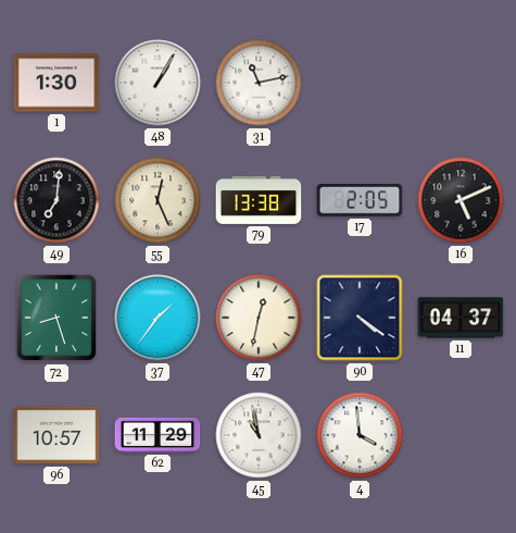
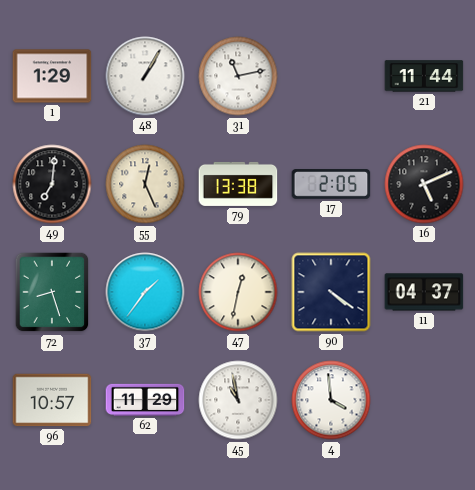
1: 1:30 -> 1:29
21: none -> 11:44
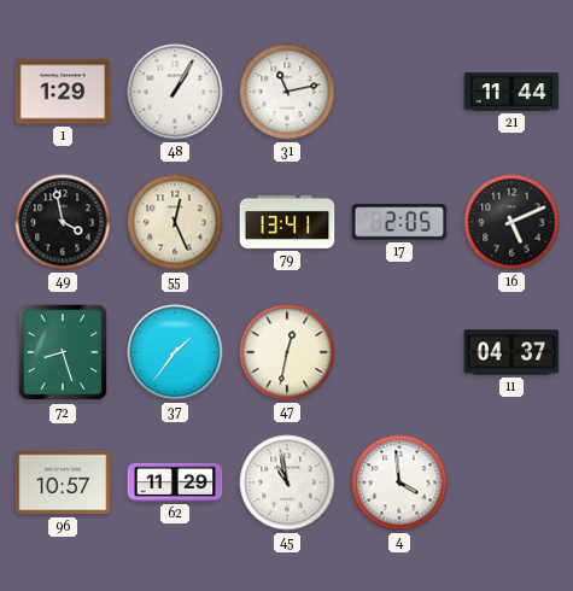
49: 7:01 -> 3:58
79: 13:38 -> 13:41
90: 4:21 -> none
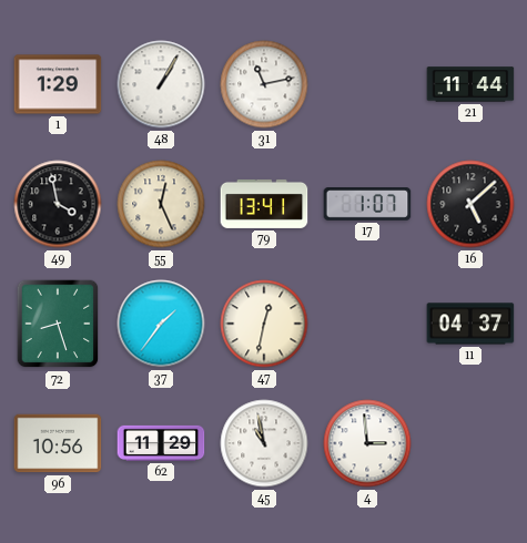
17: 2:05 -> 1:07
16: 5:11 -> 5:08
96: 10:57 -> 10:56
4: 3:59 -> 2:59
